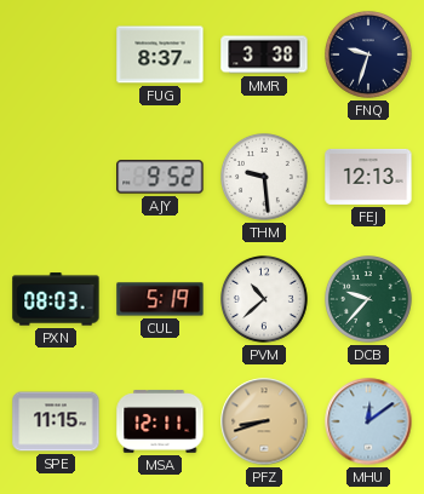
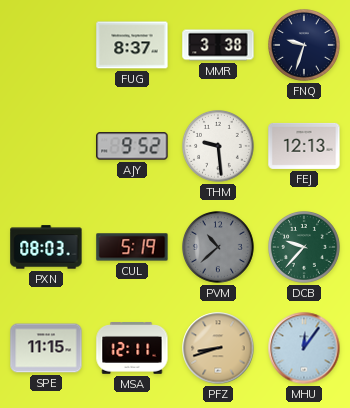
PVM dial: white -> grey
MHU: 12:09 -> 12:06
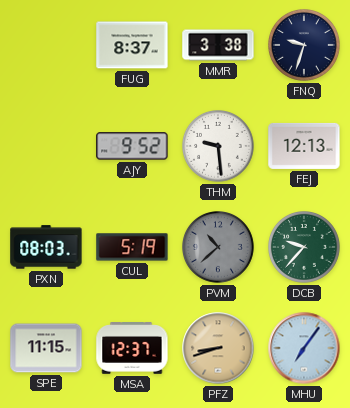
MSA: 12:11 -> 12:37
MHU: 12:06 -> 7:06
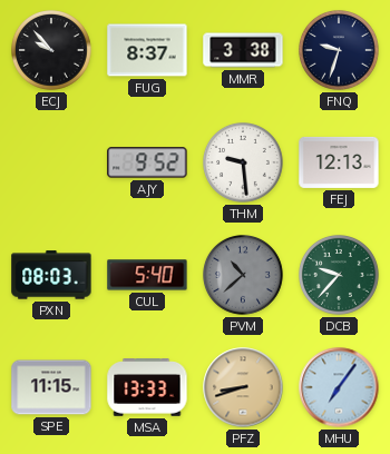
ECJ: none -> 9:53
CUL: 5:19 -> 5:40
MSA: 12:37 -> 13:33
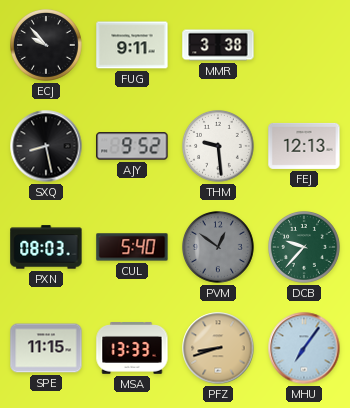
FUG: 8:37 -> 9:11
FNQ: 9:33 -> none
SXQ: none -> 8:28
PVM: 10:38 -> 12:51
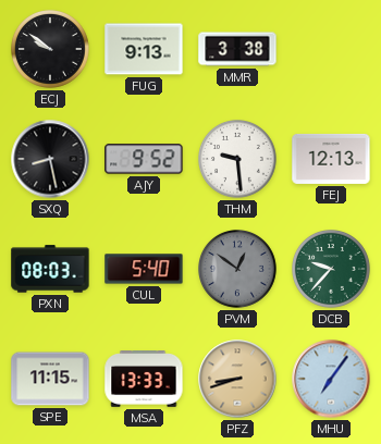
ECJ: 9:53 -> 9:51
FUG: 9:11 -> 9:13
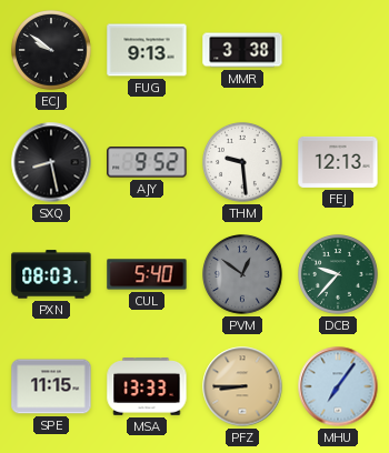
PFZ: 8:42 -> 8:45
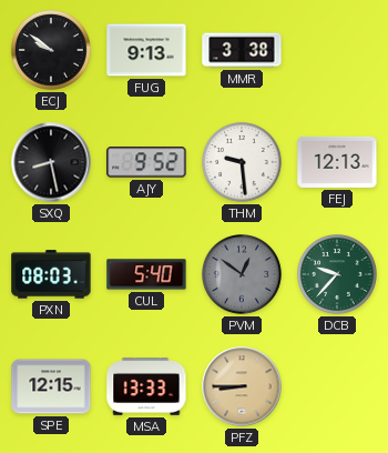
SPE: 11:15 -> 12:15
MHU: 7:06 -> none
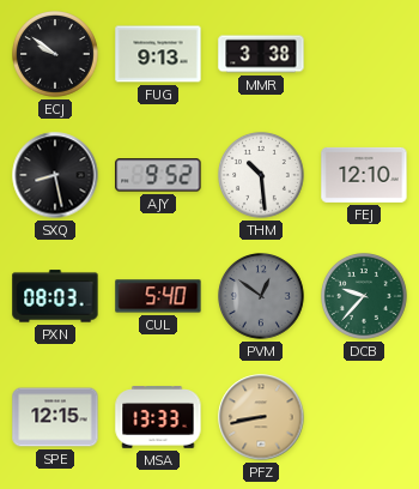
THM: 9:29 -> 10:29
FEJ: 12:13 -> 12:10
PFZ: 8:45 -> 8:43
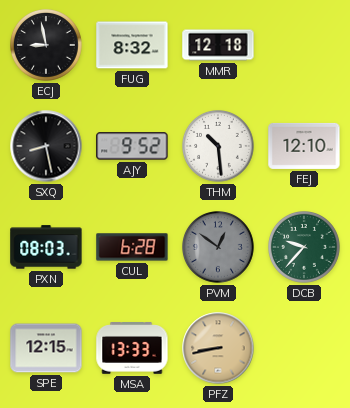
ECJ: 9:51 -> 8:58
FUG: 9:13 -> 8:32
MMR: 3:38 -> 12:18
CUL: 5:40 -> 6:28
